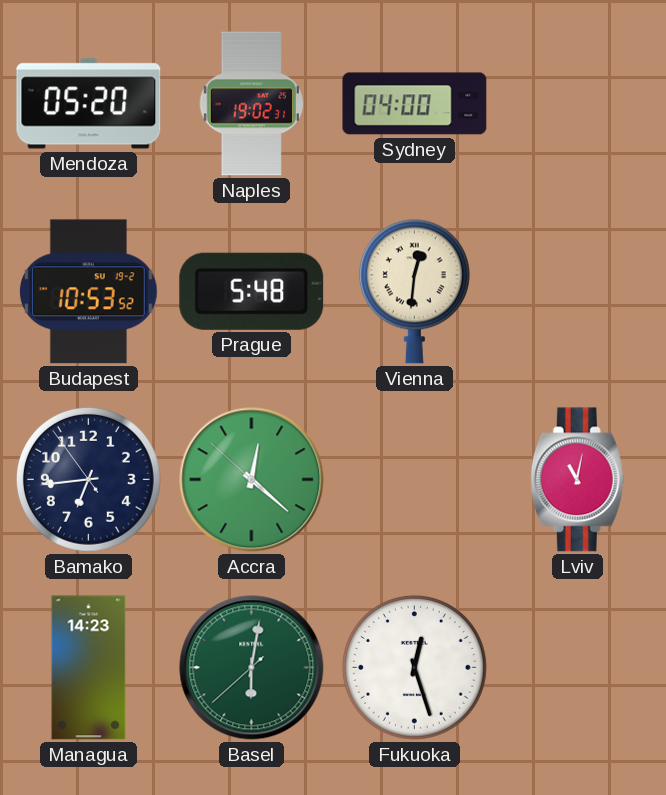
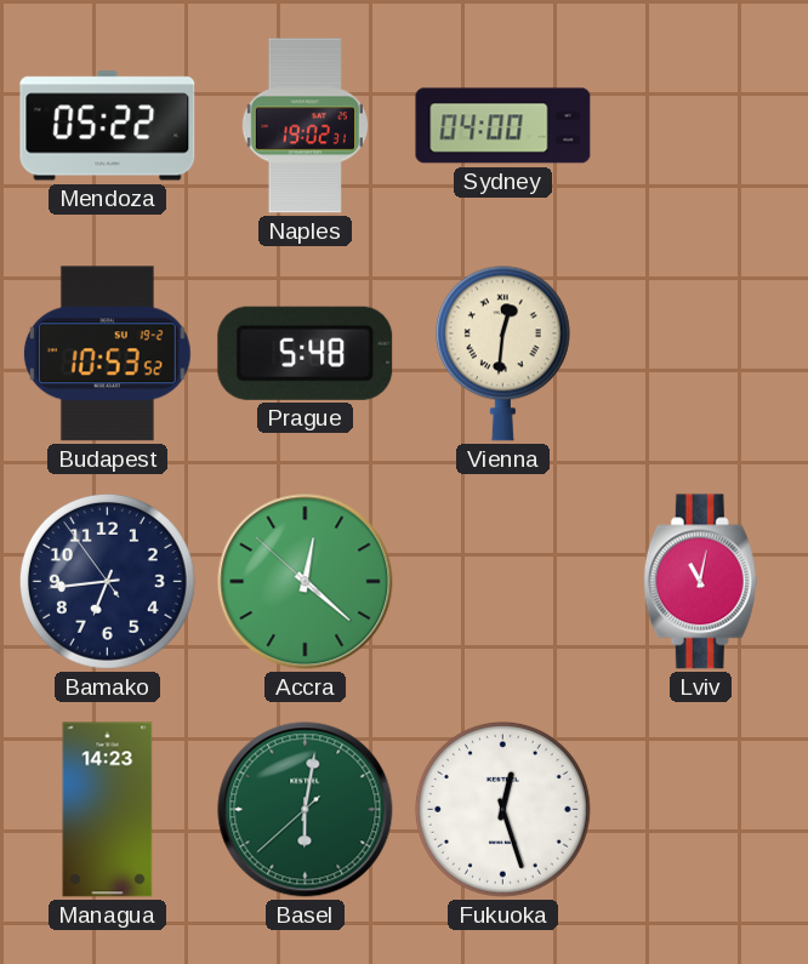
Mendoza: 05:20 -> 05:22
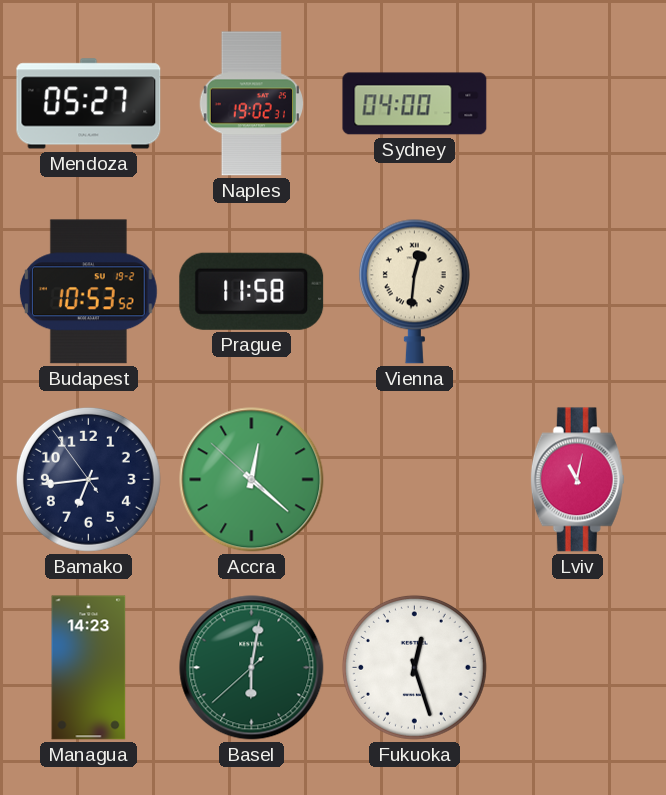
Mendoza: 05:22 -> 05:27
Prague: 5:48 -> 11:58
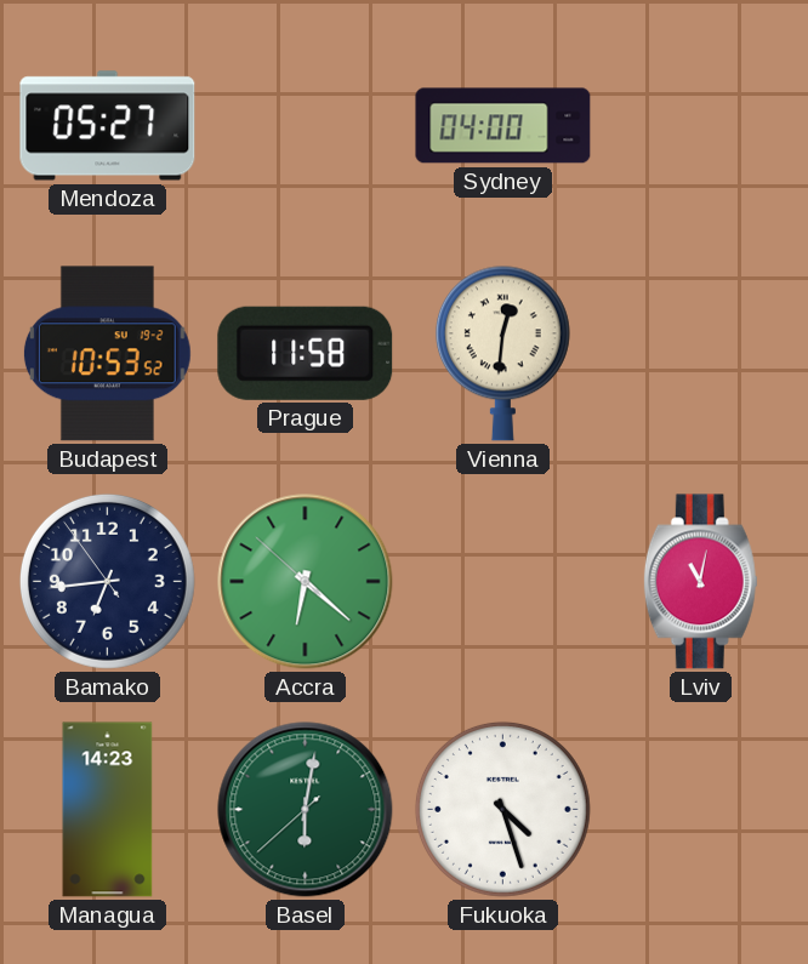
Naples: 19:02 -> none
Accra: 12:21 -> 6:21
Fukuoka: 12:27 -> 4:27
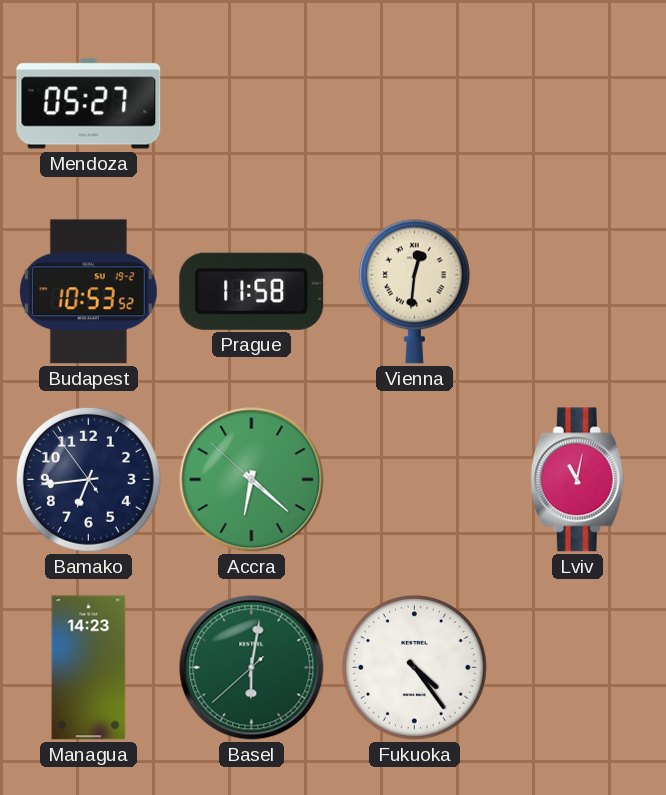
Sydney: 04:00 -> none
Fukuoka: 4:27 -> 4:24
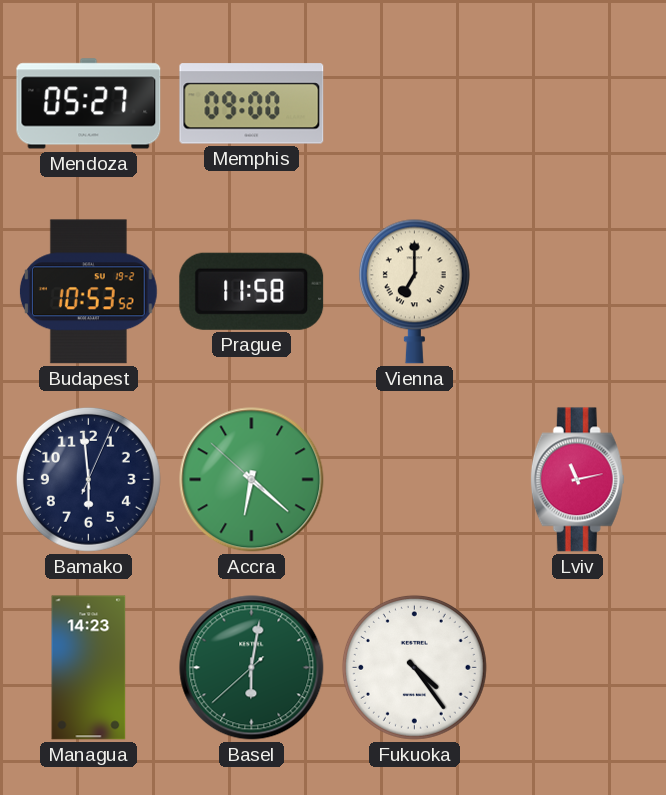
Memphis: none -> 09:00
Vienna: 12:31 -> 7:00
Bamako: 6:43 -> 5:59
Lviv: 11:02 -> 11:13
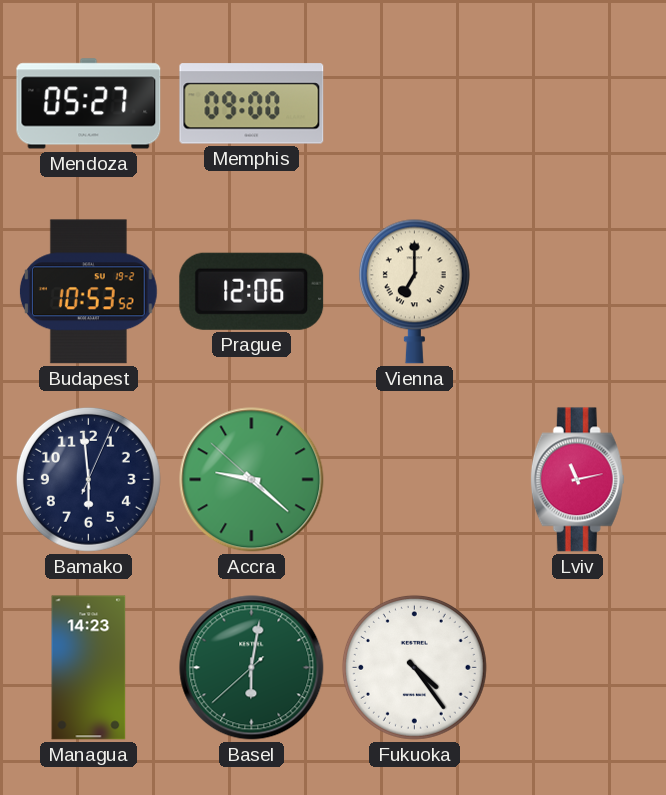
Prague: 11:58 -> 12:06
Accra: 6:21 -> 9:21
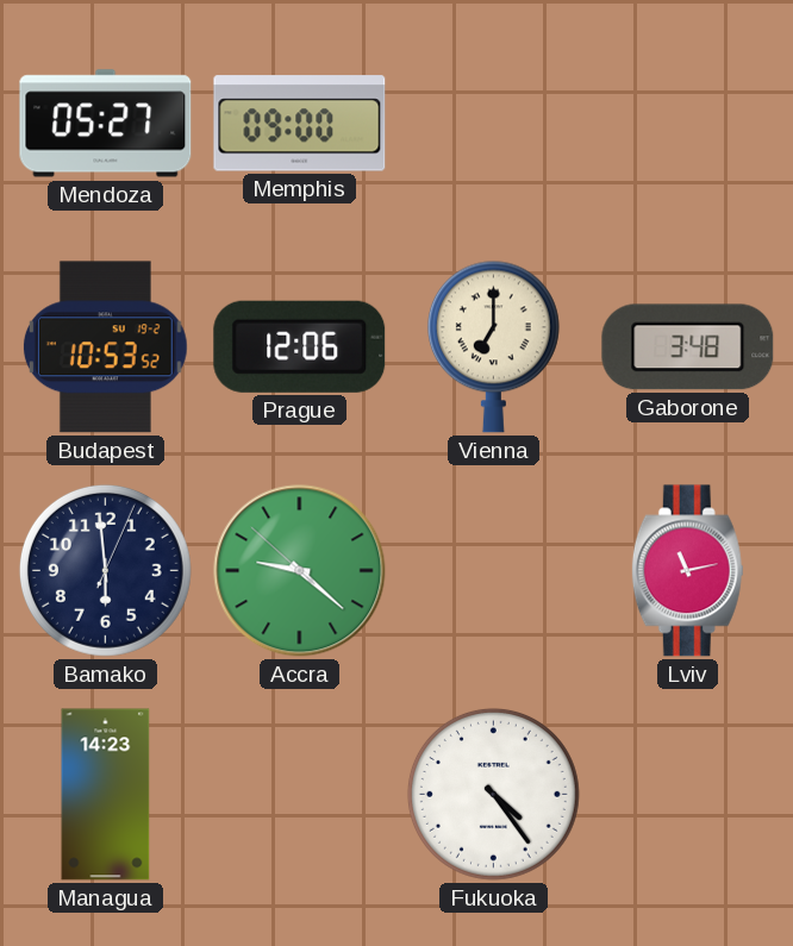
Gaborone: none -> 3:48
Basel: 6:01 -> none
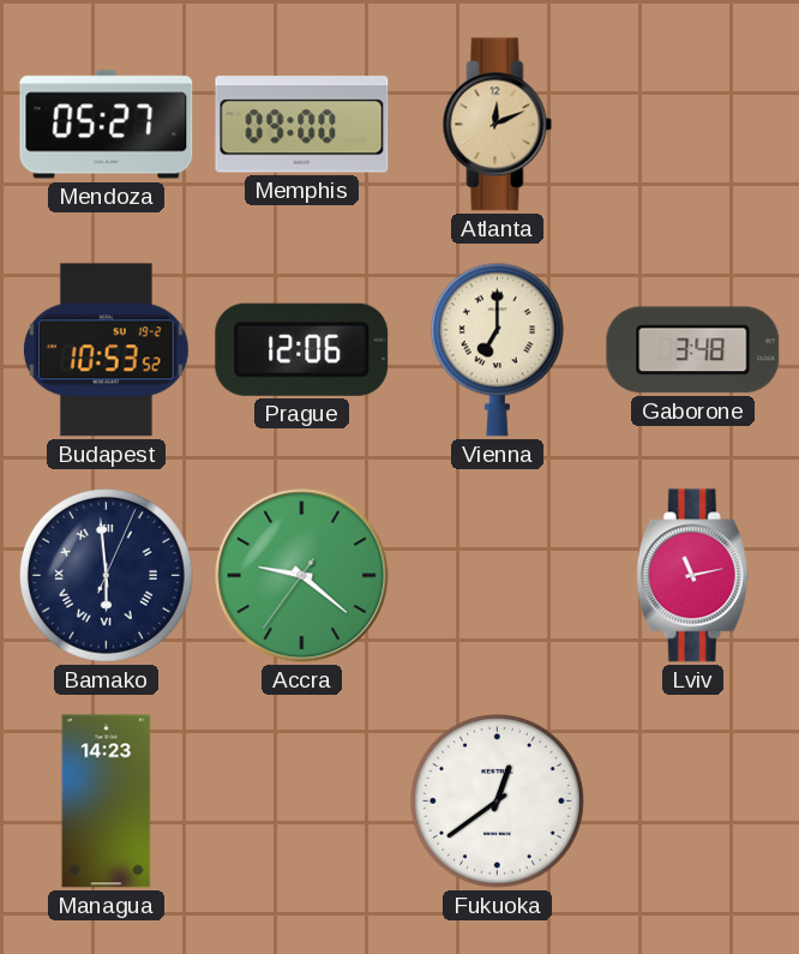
Atlanta: none -> 12:11
Bamako numerals: Arabic -> Roman
Accra: 9:21:52 -> 9:21:36
Fukuoka: 4:24 -> 12:39
